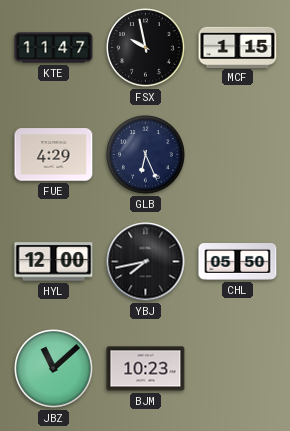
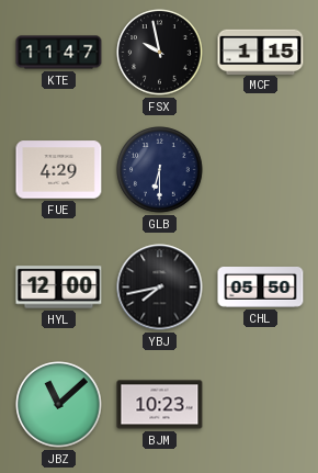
GLB: 6:26 -> 6:30
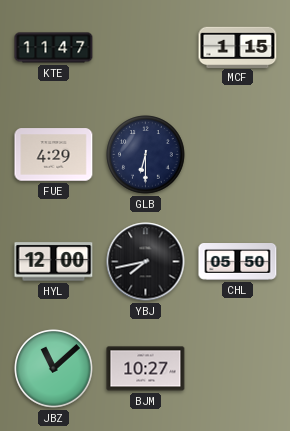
FSX: 9:58 -> none
BJM: 10:23 -> 10:27
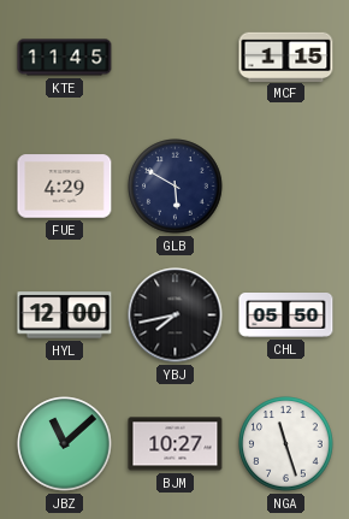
KTE: 11:47 -> 11:45
GLB: 6:30 -> 5:50
NGA: none -> 11:27
